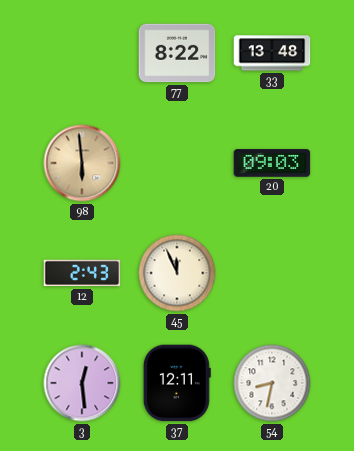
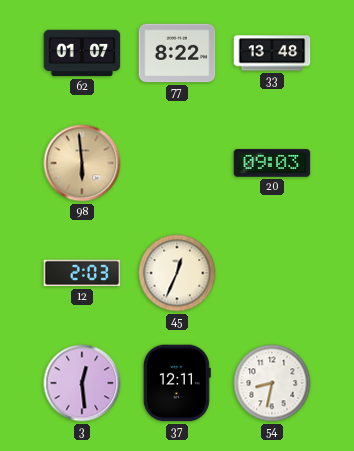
62: none -> 01:07
12: 2:43 -> 2:03
45: 11:56 -> 12:34
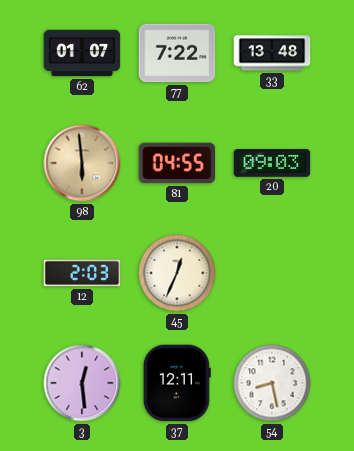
77: 8:22 -> 7:22
81: none -> 04:55
54: 8:32 -> 8:28
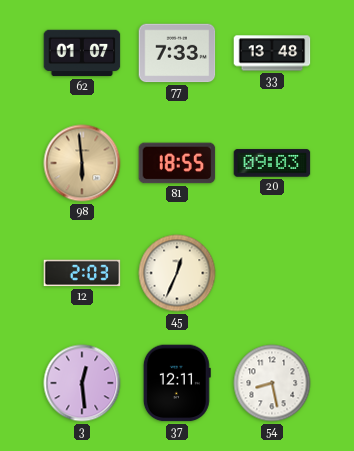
77: 7:22 -> 7:33
81: 04:55 -> 18:55
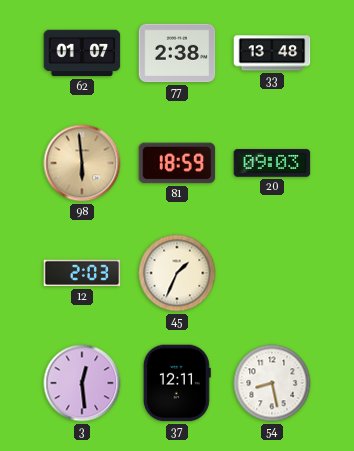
77: 7:33 -> 2:38
81: 18:55 -> 18:59
45: 12:34 -> 1:34
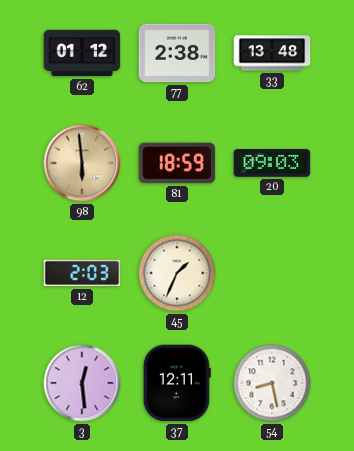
62: 01:07 -> 01:12
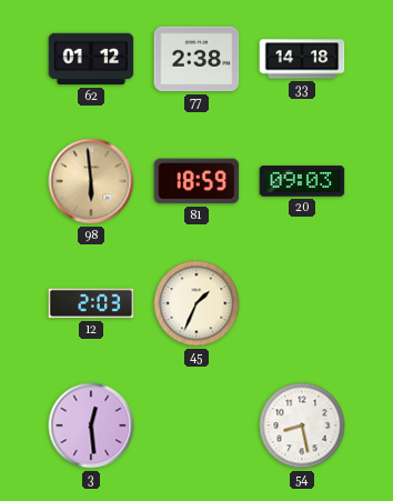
33: 13:48 -> 14:18
37: 12:11 -> none
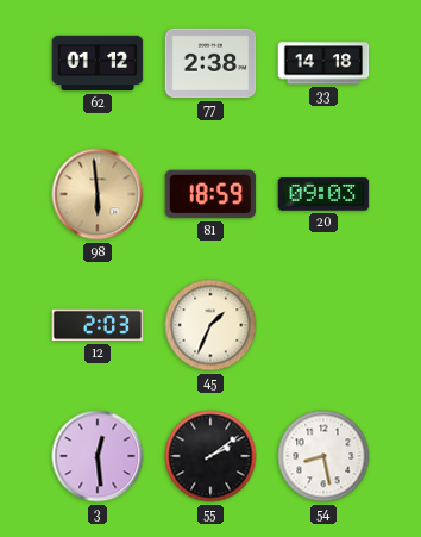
55: none -> 2:09
